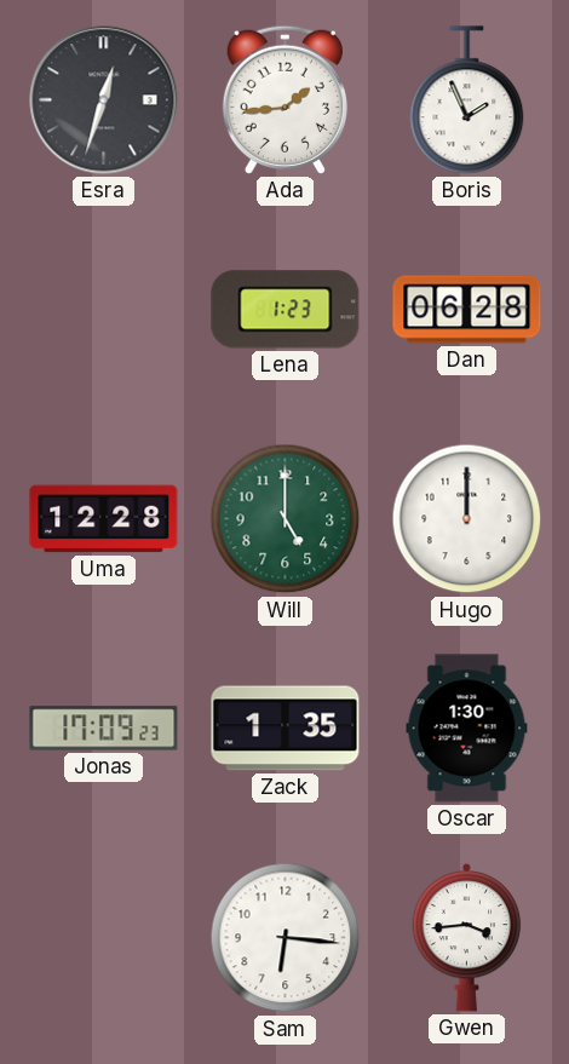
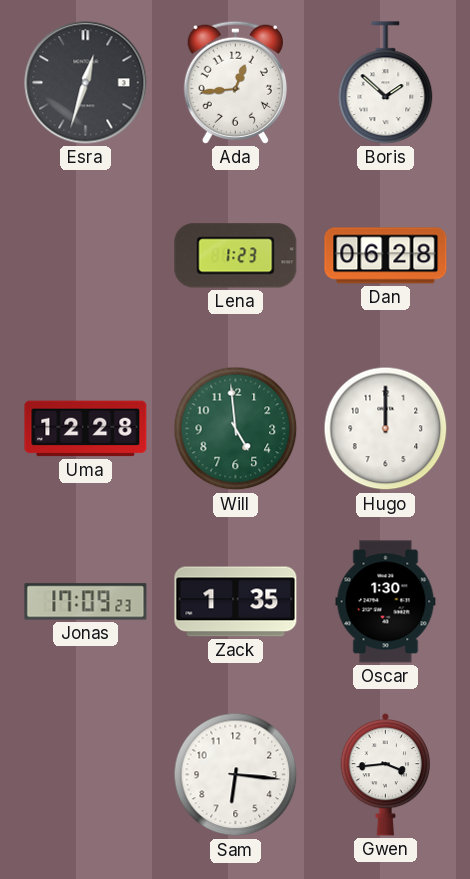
Ada: 1:44 -> 12:44
Boris: 1:56 -> 1:52
Will: 5:00 -> 4:59
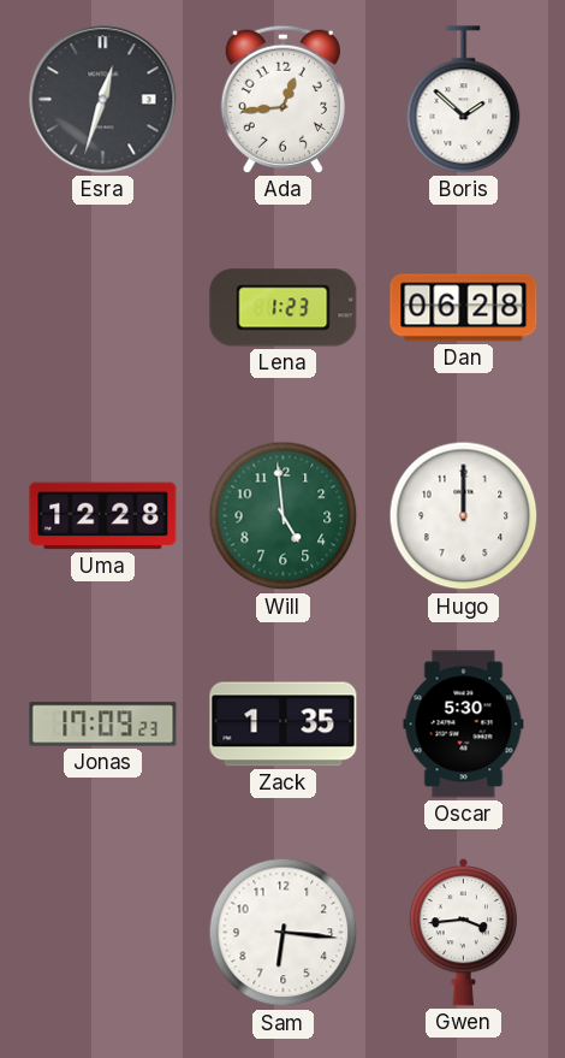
Oscar: 1:30 -> 5:30
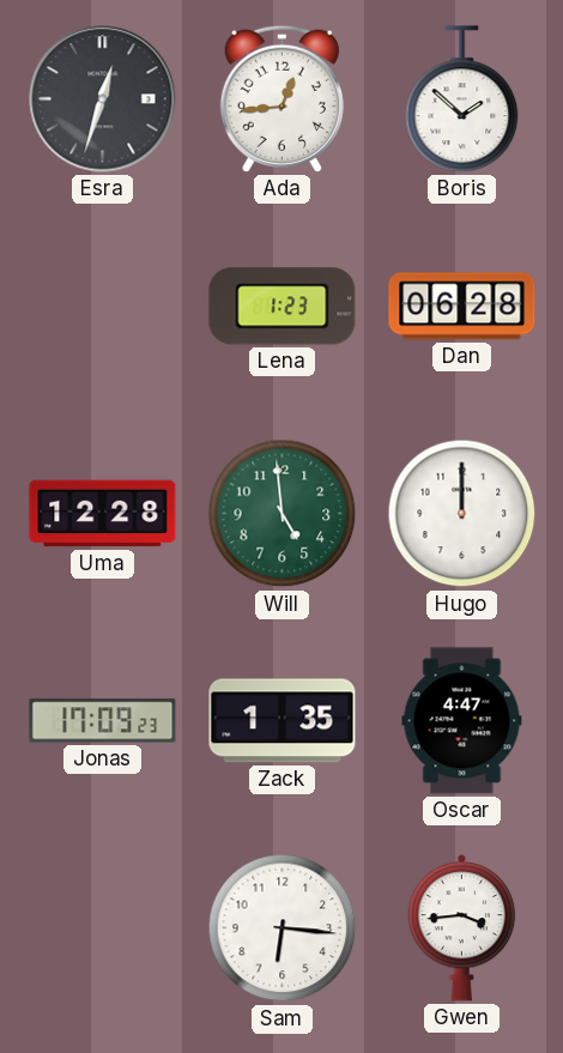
Oscar: 5:30 -> 4:47
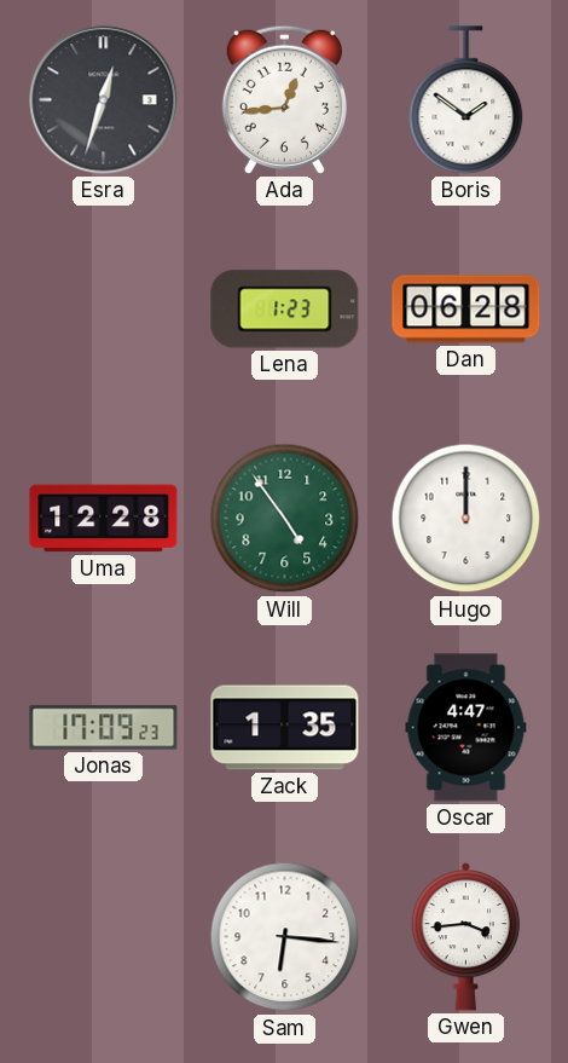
Boris: 1:52 -> 1:51
Will: 4:59 -> 4:54
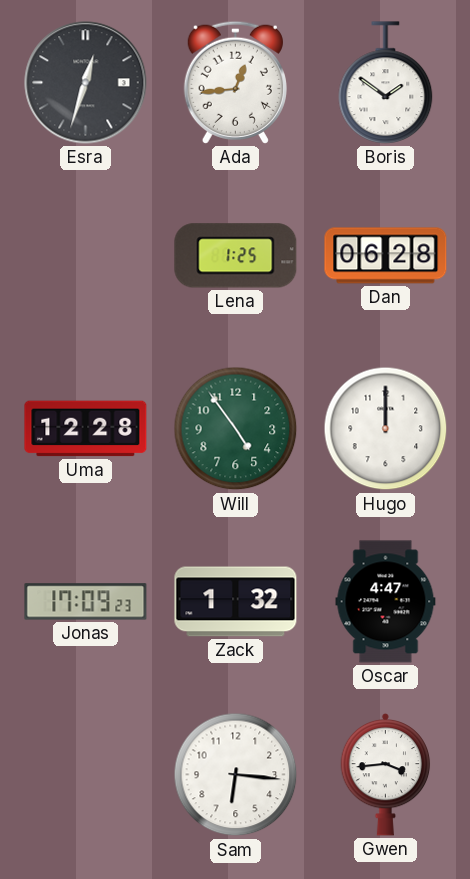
Lena: 1:23 -> 1:25
Zack: 1:35 -> 1:32
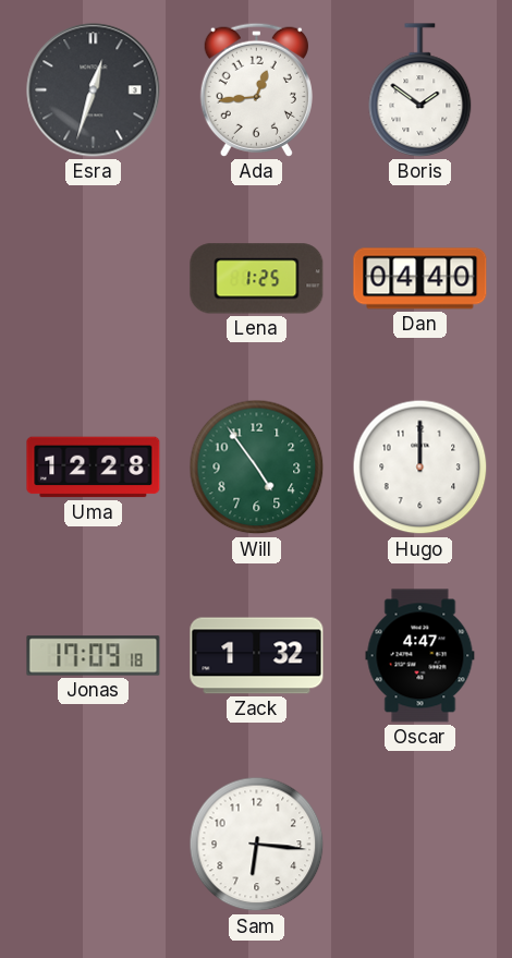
Dan: 06:28 -> 04:40
Jonas: 17:09:23 -> 17:09:18
Gwen: 3:44 -> none
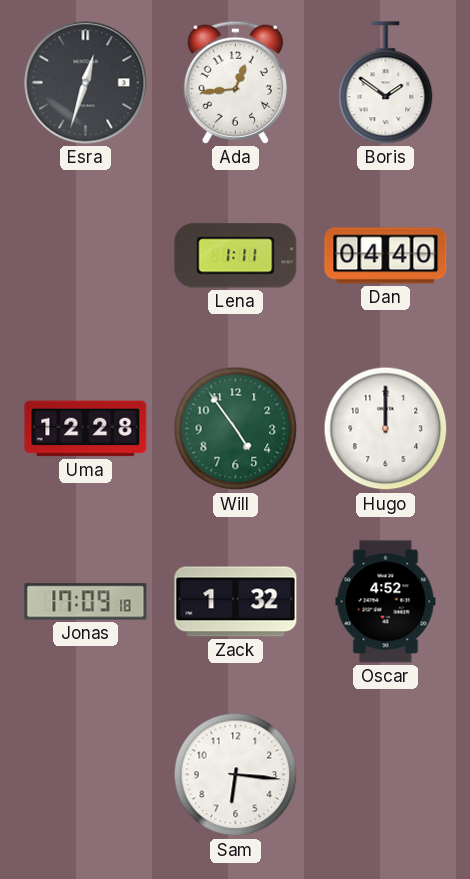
Lena: 1:25 -> 1:11
Oscar: 4:47 -> 4:52
